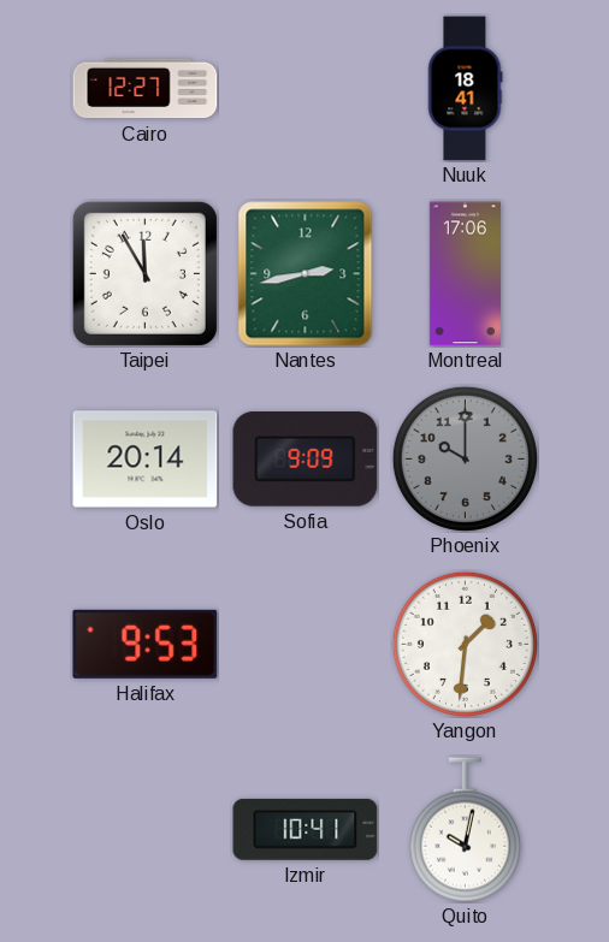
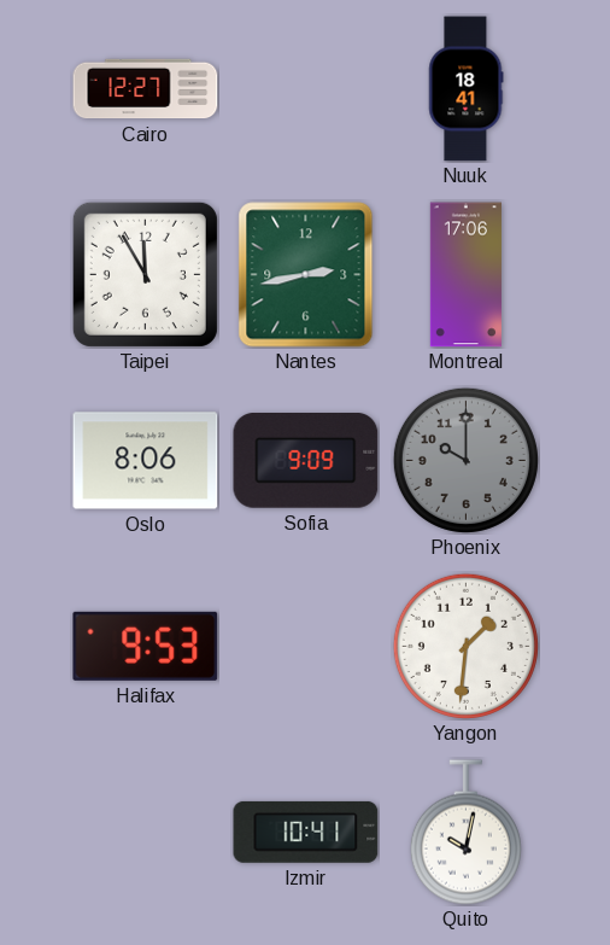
Oslo: 20:14 -> 8:06
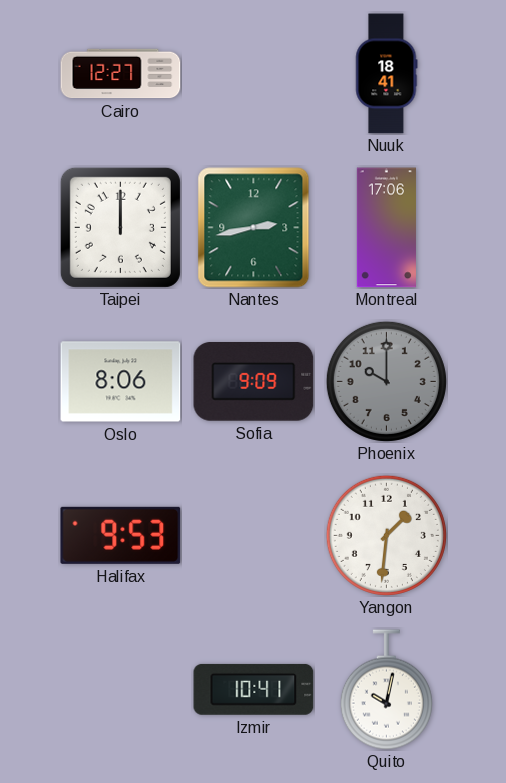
Taipei: 11:55 -> 12:00
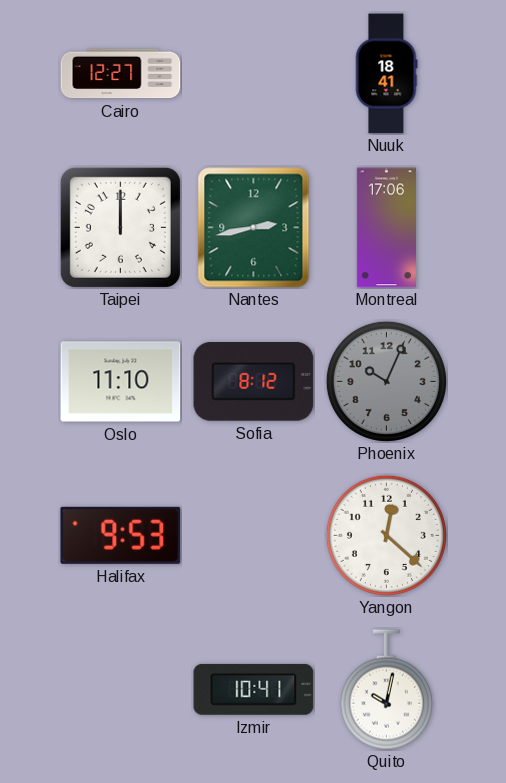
Oslo: 8:06 -> 11:10
Sofia: 9:09 -> 8:12
Phoenix: 10:00 -> 10:04
Yangon: 1:31 -> 12:22
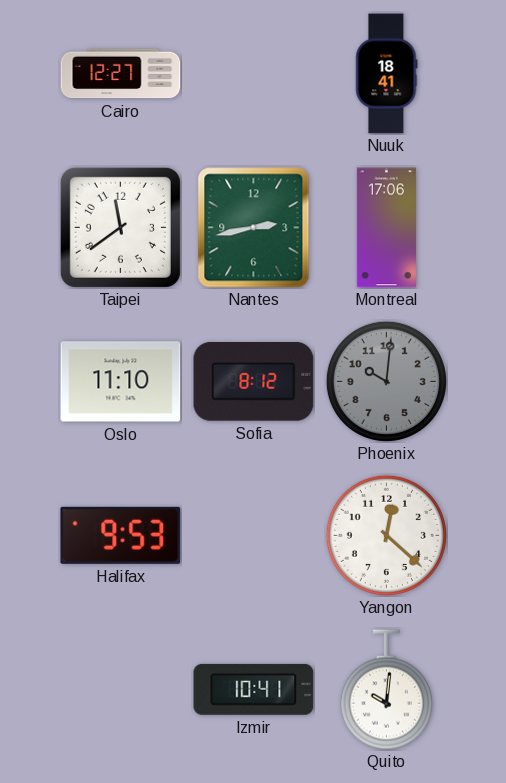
Taipei: 12:00 -> 11:39
Phoenix: 10:04 -> 10:01
Quito: 10:02 -> 10:01
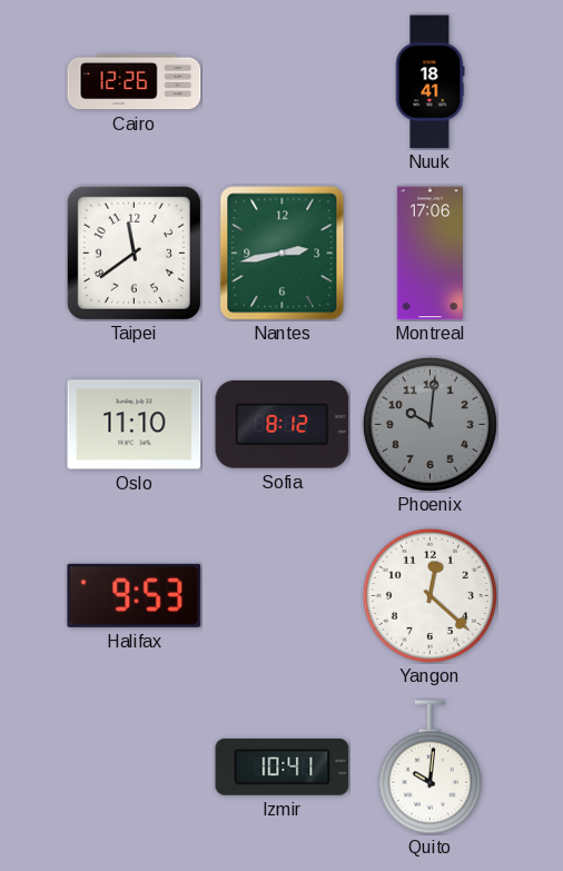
Cairo: 12:27 -> 12:26
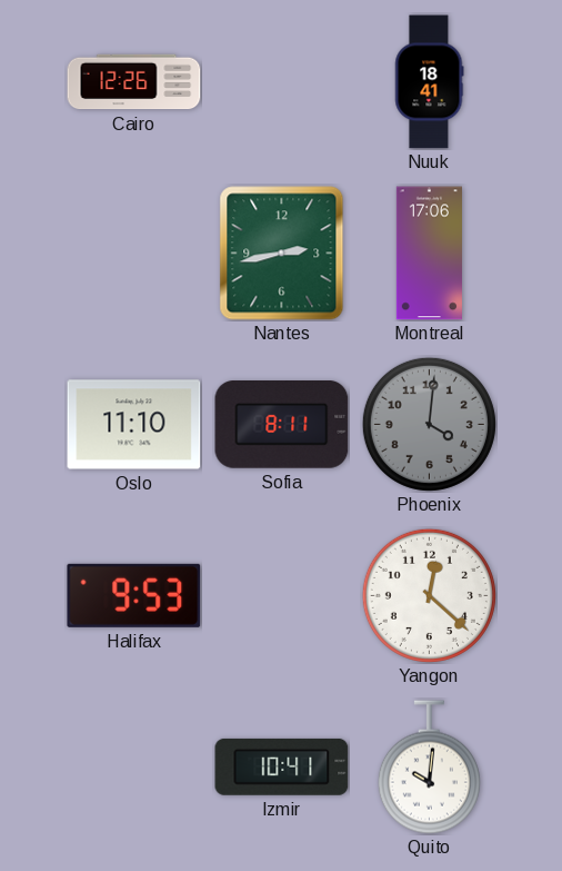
Taipei: 11:39 -> none
Sofia: 8:12 -> 8:11
Phoenix: 10:01 -> 4:01
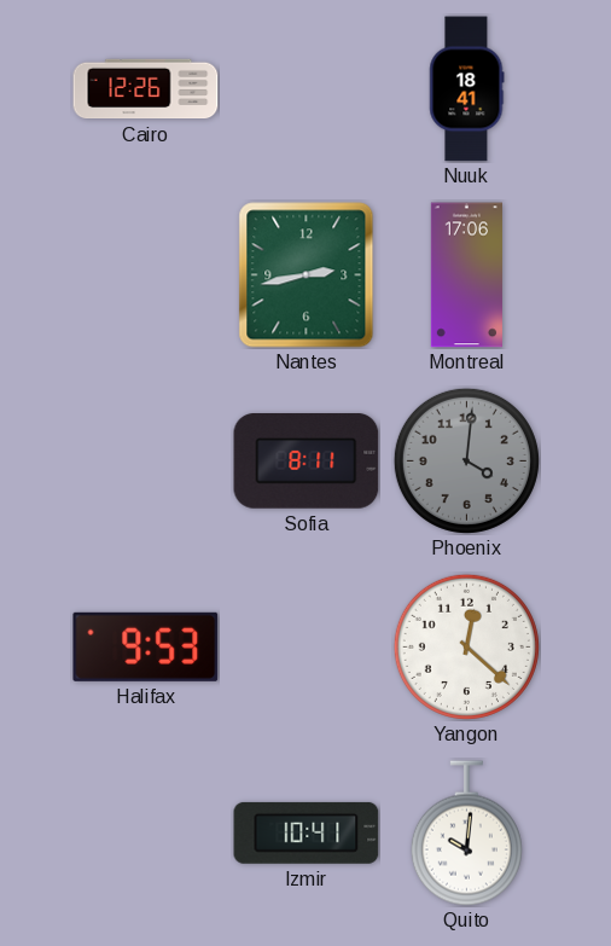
Oslo: 11:10 -> none
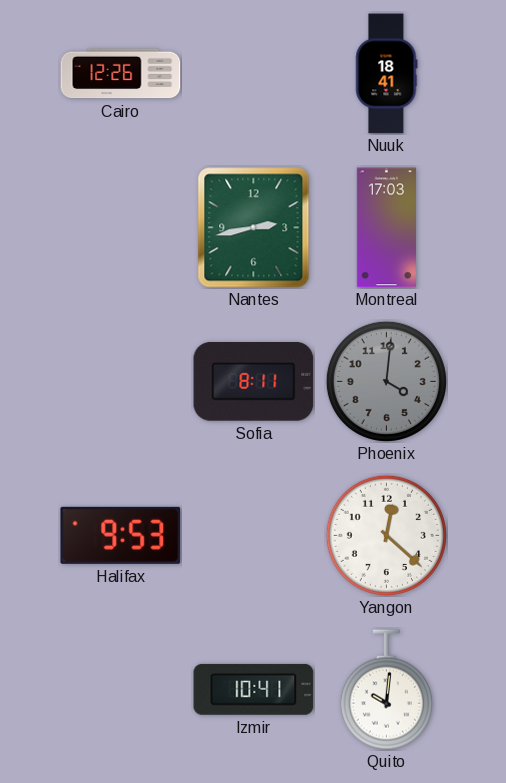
Montreal: 17:06 -> 17:03
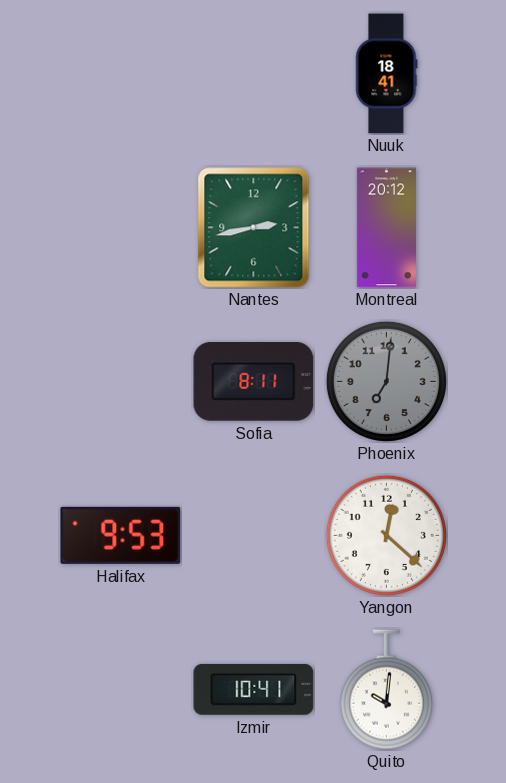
Cairo: 12:26 -> none
Montreal: 17:03 -> 20:12
Phoenix: 4:01 -> 7:01
